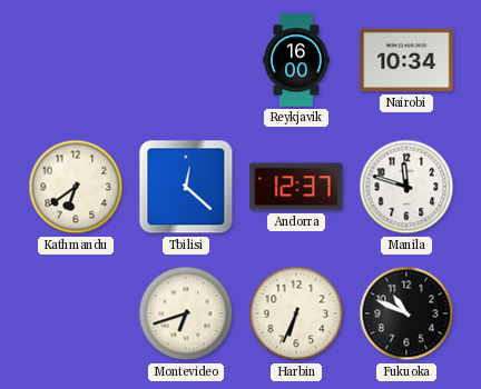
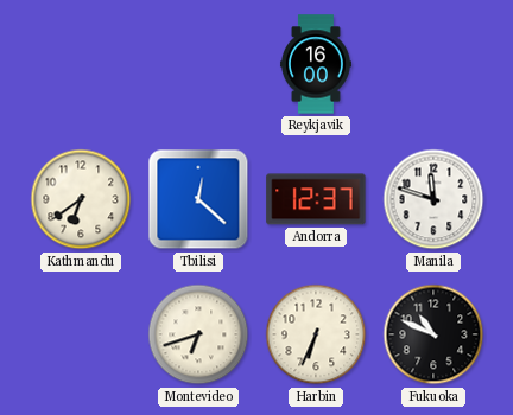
Nairobi: 10:34 -> none
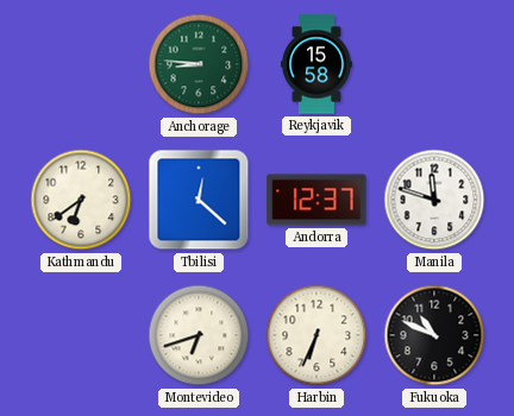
Anchorage: none -> 8:46
Reykjavik: 16:00 -> 15:58
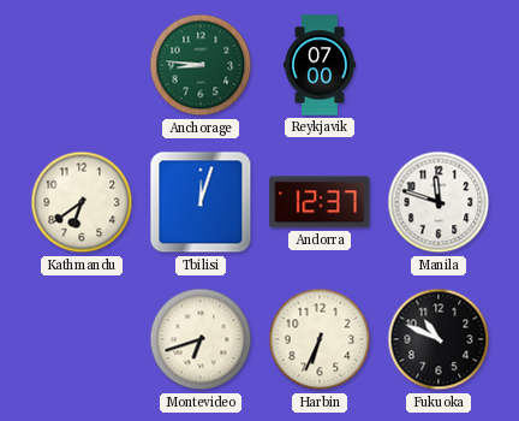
Reykjavik: 15:58 -> 07:00
Tbilisi: 12:22 -> 12:03
